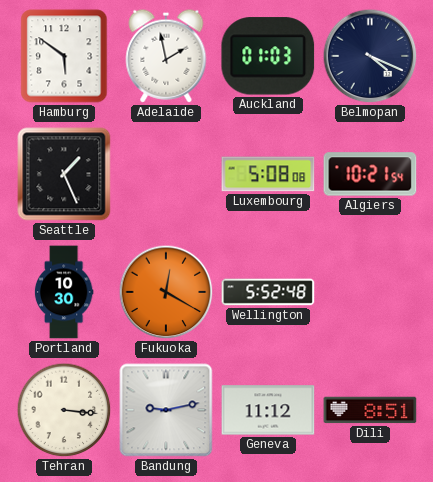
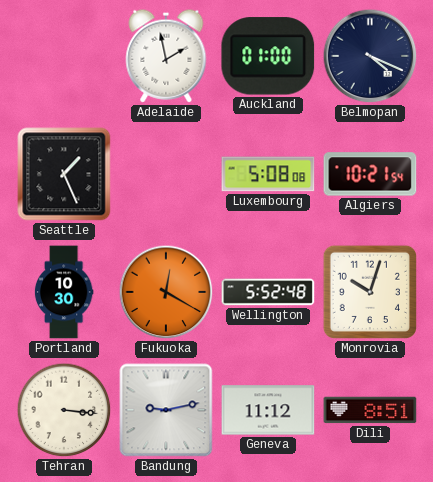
Hamburg: 5:51 -> none
Auckland: 01:03 -> 01:00
Monrovia: none -> 10:03
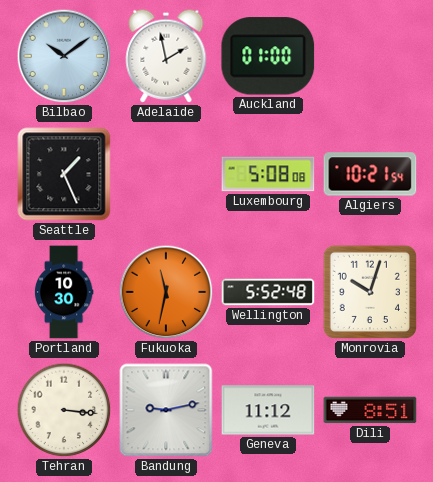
Bilbao: none -> 10:09
Belmopan: 4:19 -> none
Fukuoka: 12:20 -> 11:32
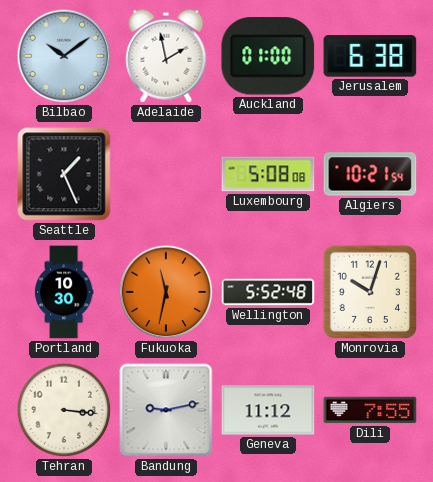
Jerusalem: none -> 6:38
Dili: 8:51 -> 7:55
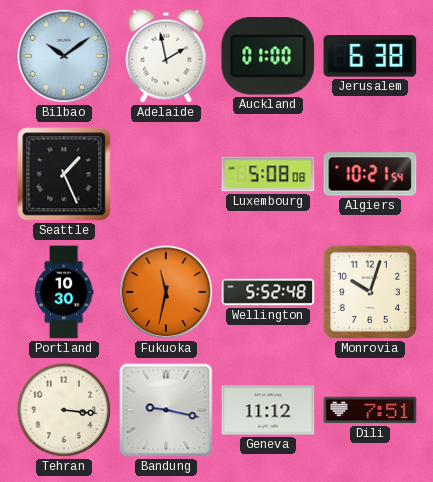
Bandung: 9:13 -> 9:17
Dili: 7:55 -> 7:51
